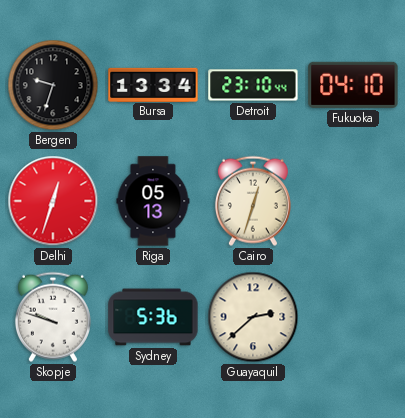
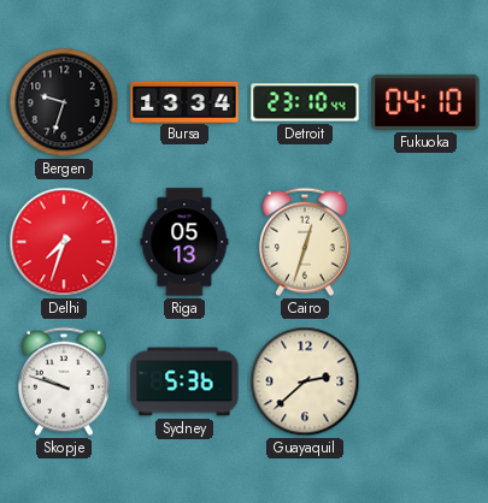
Delhi: 12:33 -> 7:33
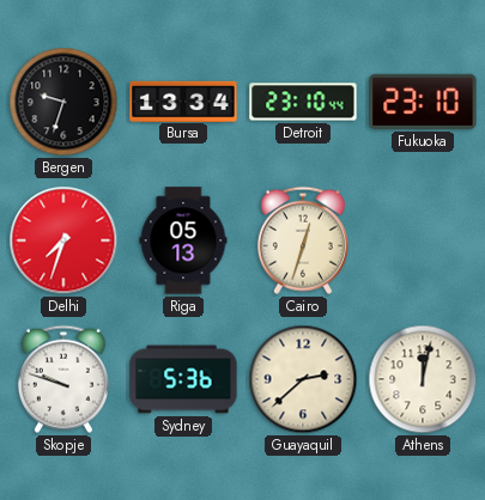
Fukuoka: 04:10 -> 23:10
Athens: none -> 12:02
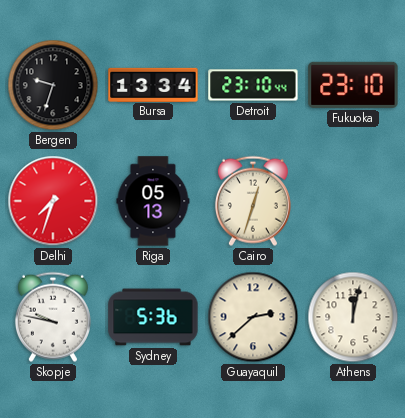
Skopje: 9:48 -> 9:47
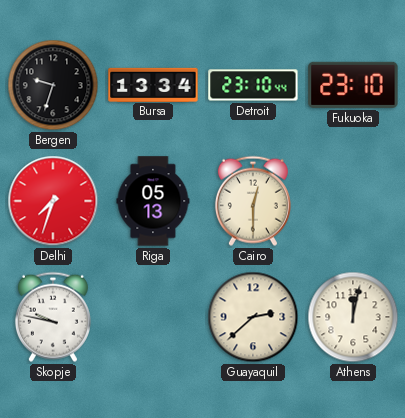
Cairo: 12:33 -> 12:30
Sydney: 5:36 -> none
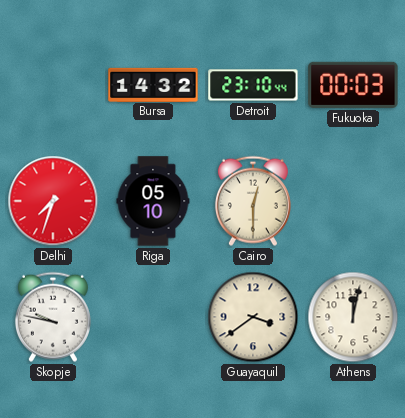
Bergen: 9:33 -> none
Bursa: 13:34 -> 14:32
Fukuoka: 23:10 -> 00:03
Riga: 05:13 -> 05:10
Guayaquil: 2:38 -> 3:39
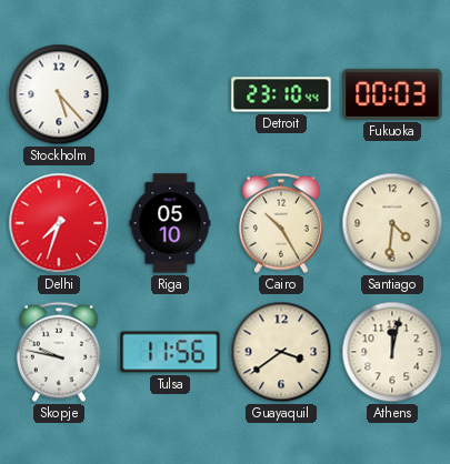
Stockholm: none -> 5:23
Bursa: 14:32 -> none
Cairo: 12:30 -> 10:25
Santiago: none -> 4:31
Tulsa: none -> 11:56
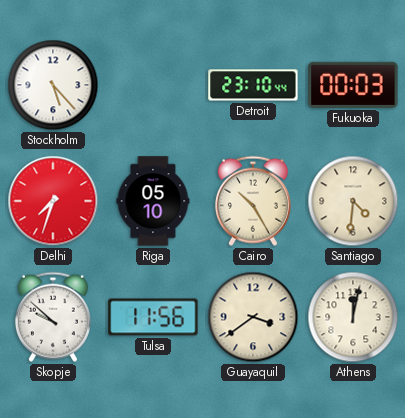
Skopje: 9:47 -> 9:52
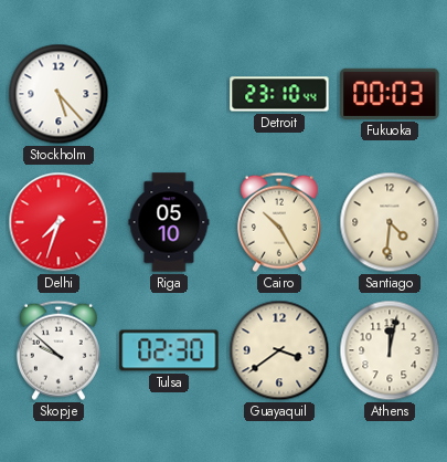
Tulsa: 11:56 -> 02:30
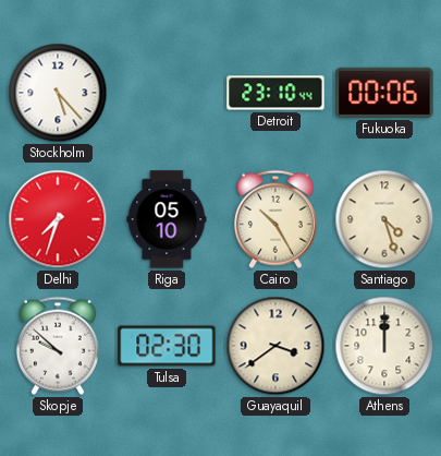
Fukuoka: 00:03 -> 00:06
Santiago: 4:31 -> 4:27
Athens: 12:02 -> 12:00
